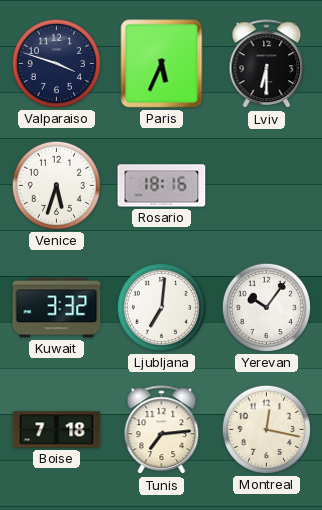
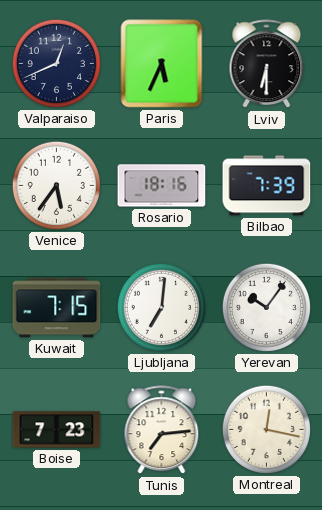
Valparaiso: 3:48 -> 12:41
Venice: 5:33 -> 5:36
Bilbao: none -> 7:39
Kuwait: 3:32 -> 7:15
Boise: 7:18 -> 7:23
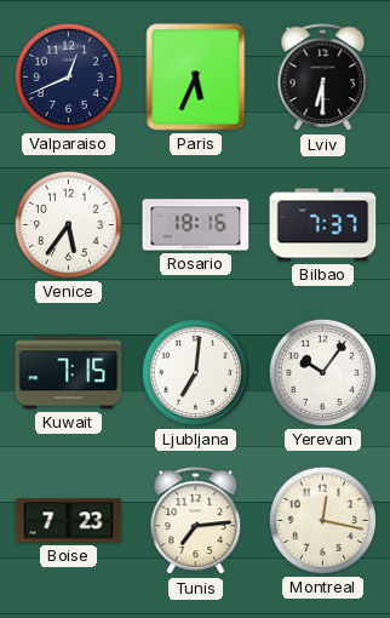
Bilbao: 7:39 -> 7:37
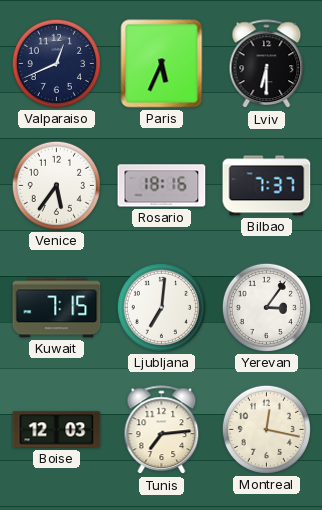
Yerevan: 10:06 -> 3:06
Boise: 7:23 -> 12:03
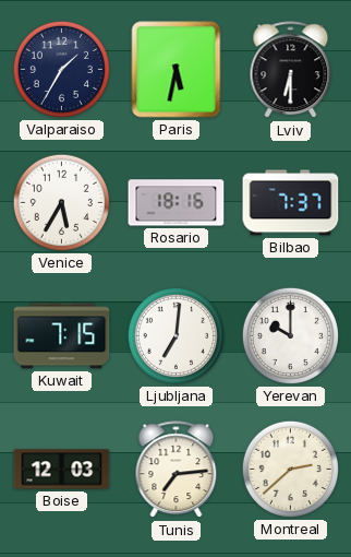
Valparaiso: 12:41 -> 1:35
Paris: 5:34 -> 5:32
Venice: 5:36 -> 5:35
Yerevan: 3:06 -> 10:00
Montreal: 12:17 -> 2:38
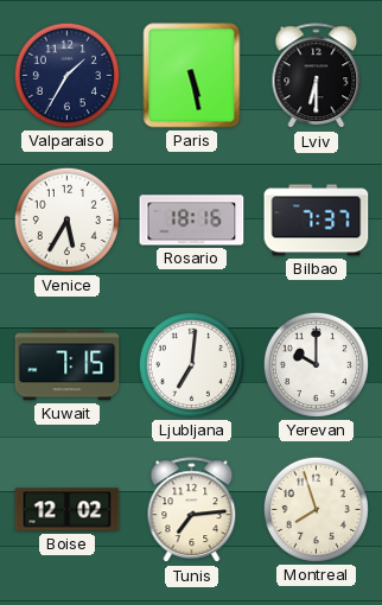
Paris: 5:32 -> 5:28
Boise: 12:03 -> 12:02
Montreal: 2:38 -> 7:57
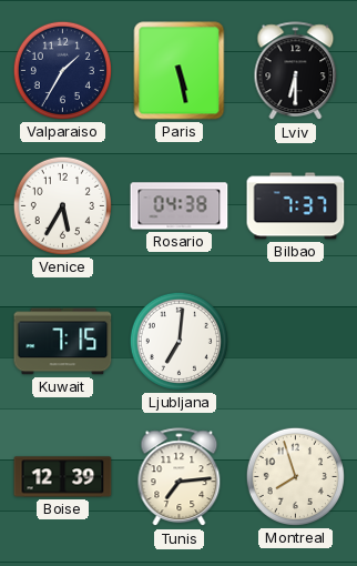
Rosario: 18:16 -> 04:38
Yerevan: 10:00 -> none
Boise: 12:02 -> 12:39
